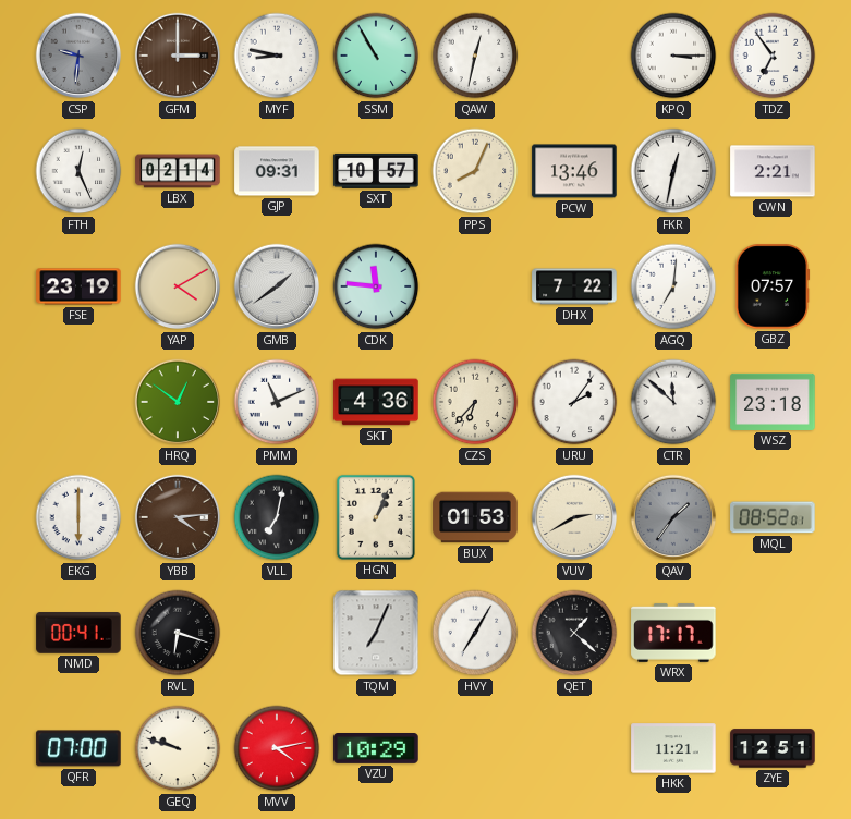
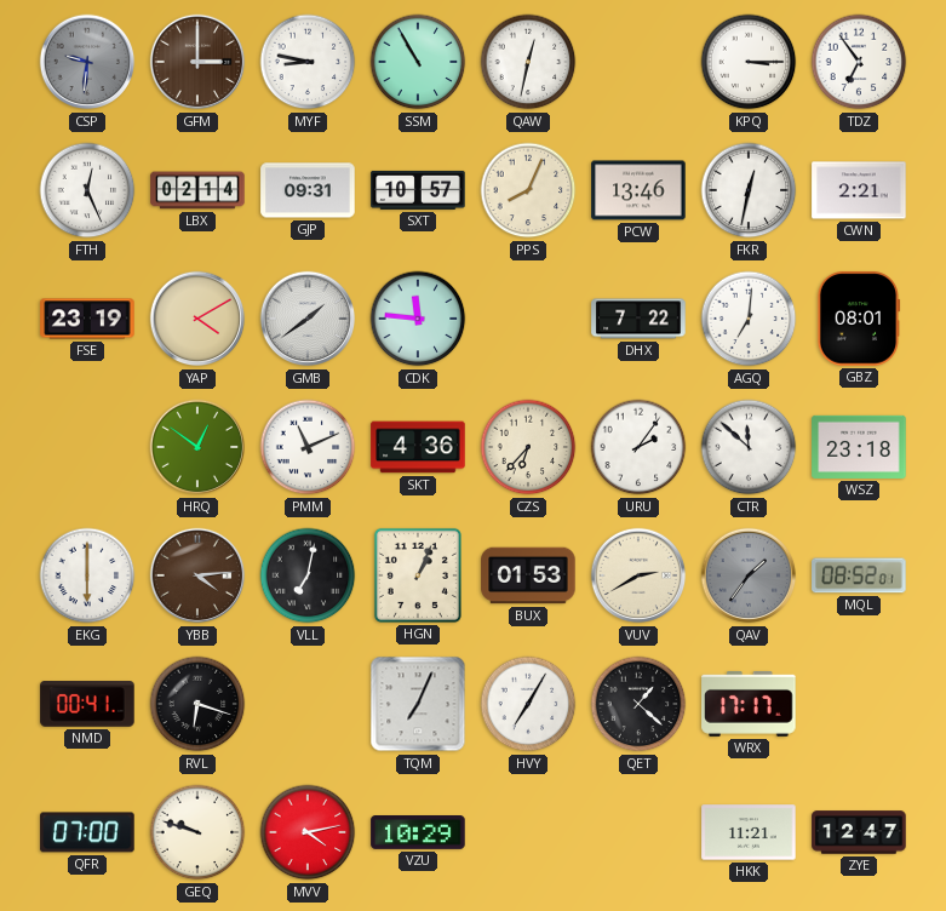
GBZ: 07:57 -> 08:01
ZYE: 12:51 -> 12:47
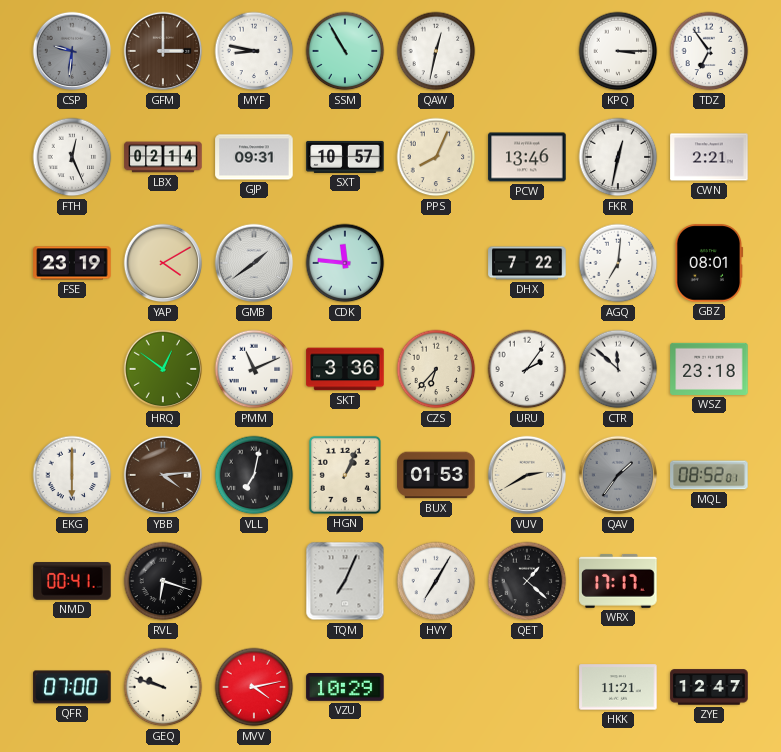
SKT: 4:36 -> 3:36
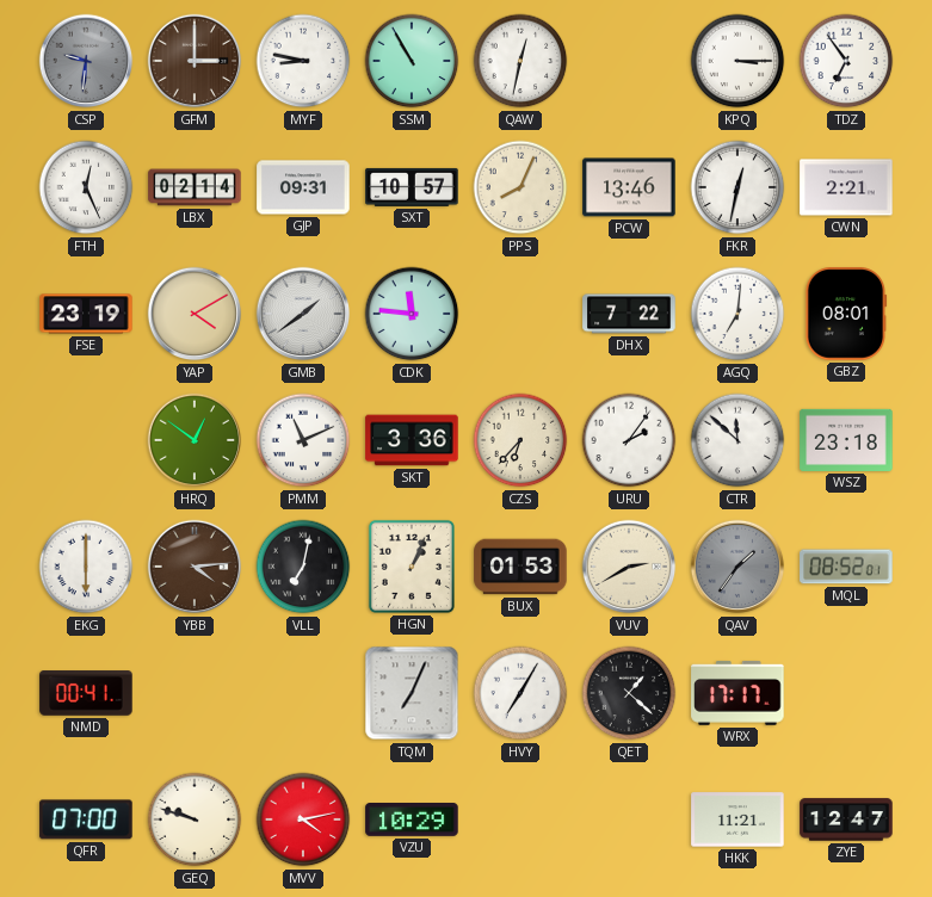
RVL: 6:18 -> none
